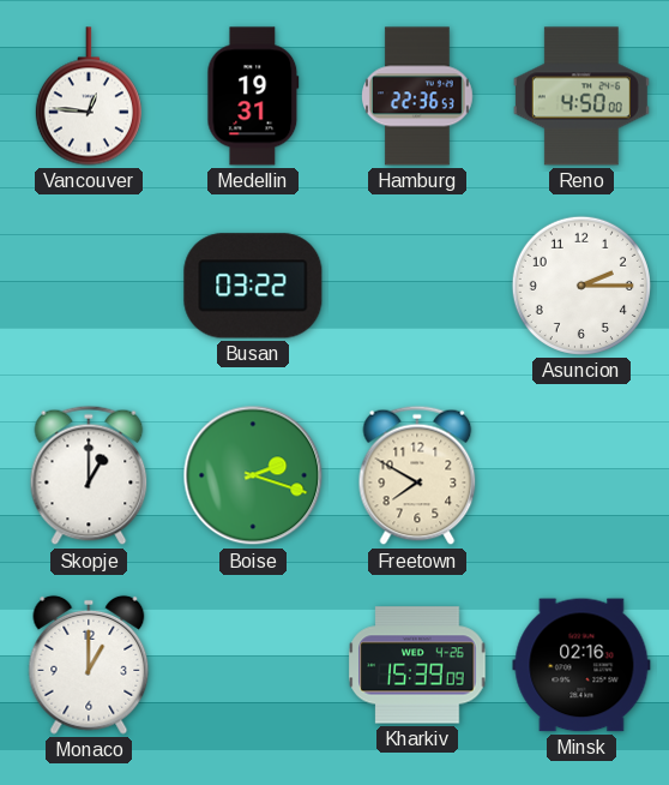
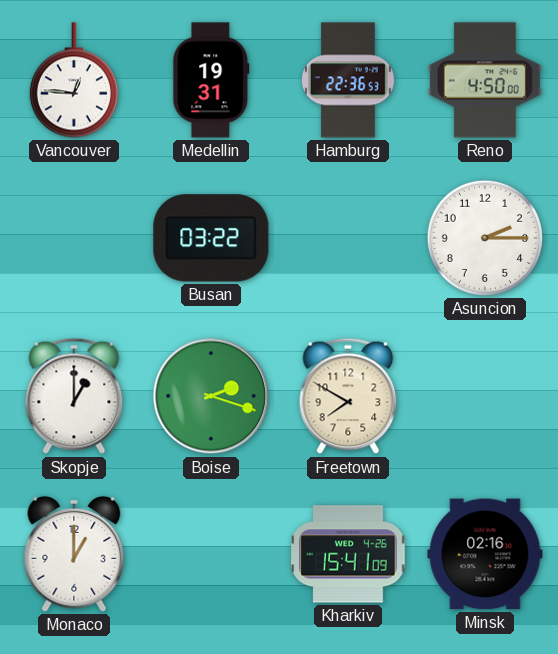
Kharkiv: 15:39 -> 15:41
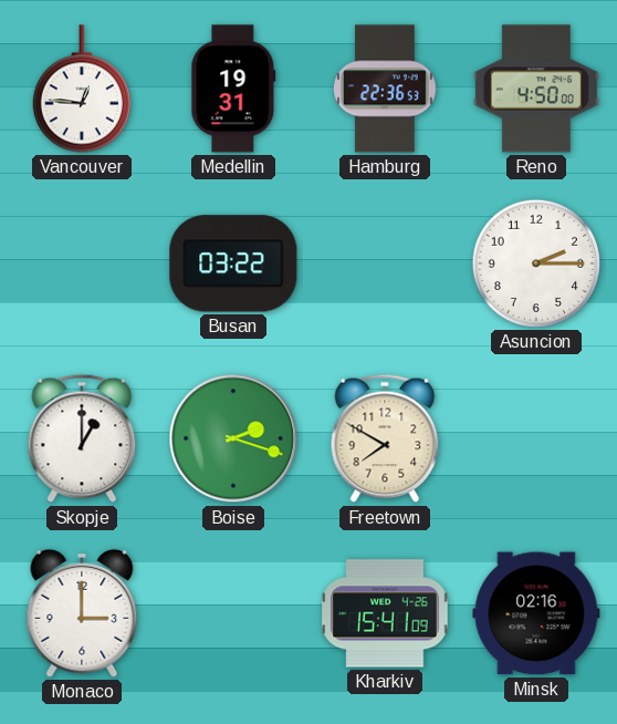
Monaco: 1:00 -> 3:00
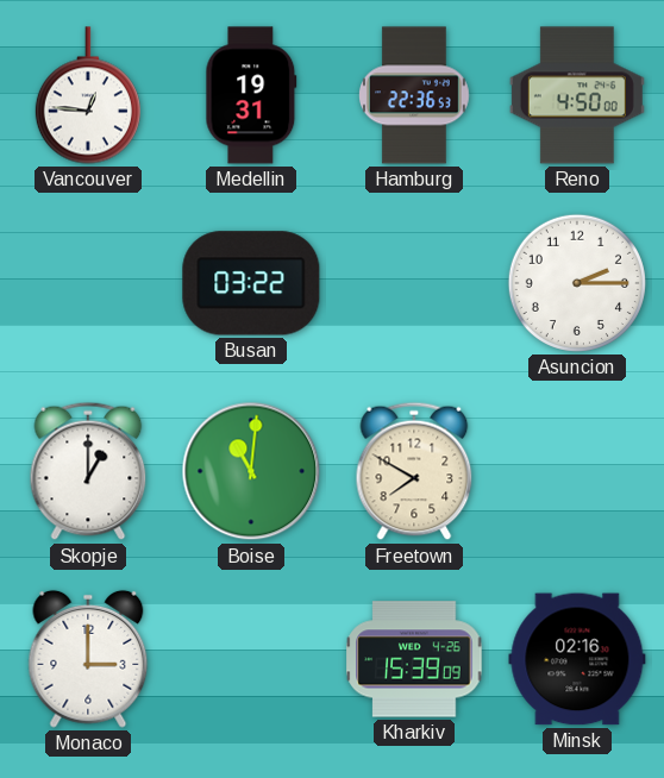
Boise: 2:18 -> 11:01
Kharkiv: 15:41 -> 15:39
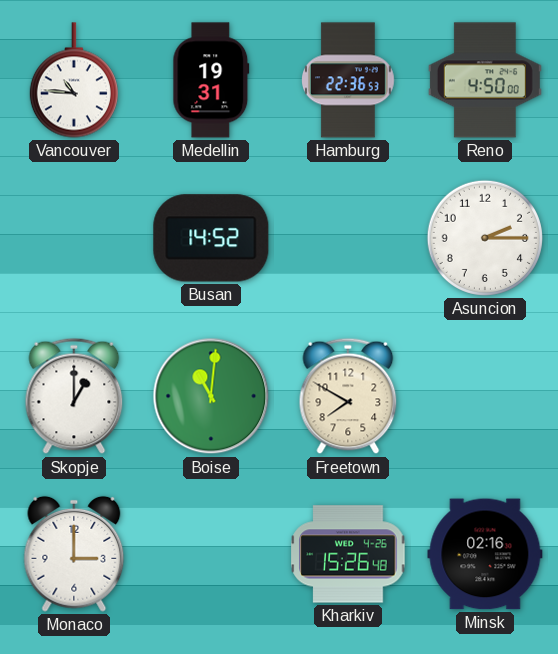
Vancouver: 12:46 -> 10:46
Busan: 03:22 -> 14:52
Kharkiv: 15:39 -> 15:26
